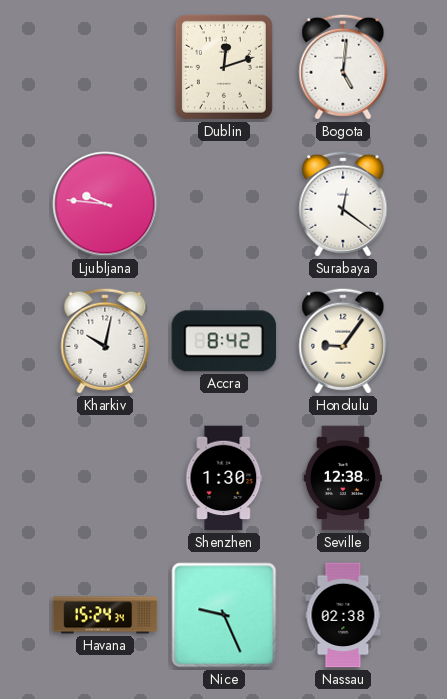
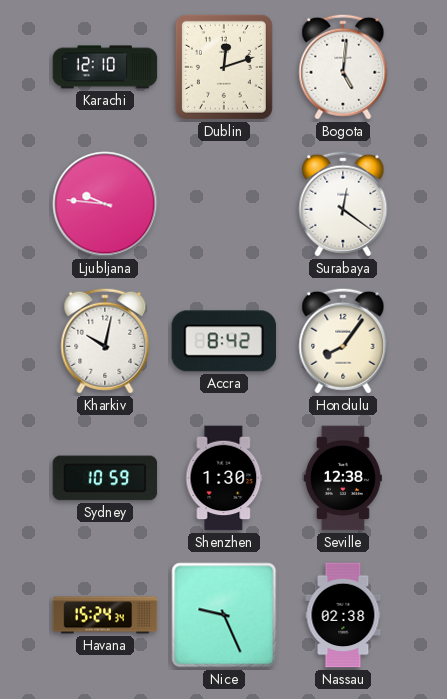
Karachi: none -> 12:10
Honolulu: 9:06 -> 8:06
Sydney: none -> 10:59
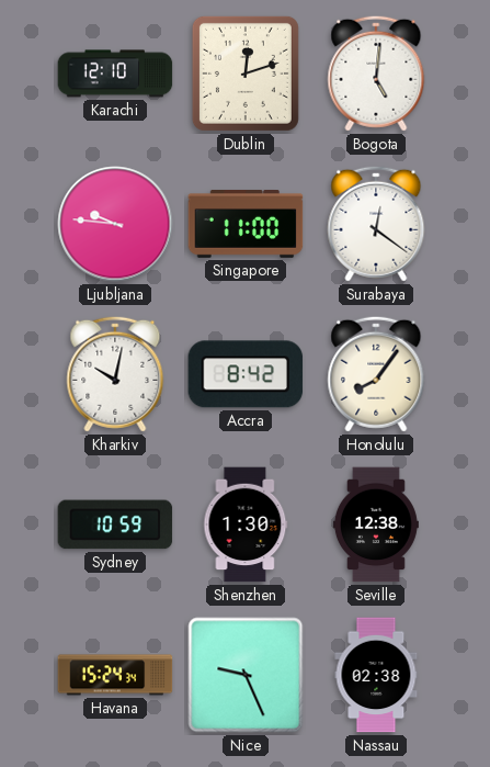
Singapore: none -> 11:00
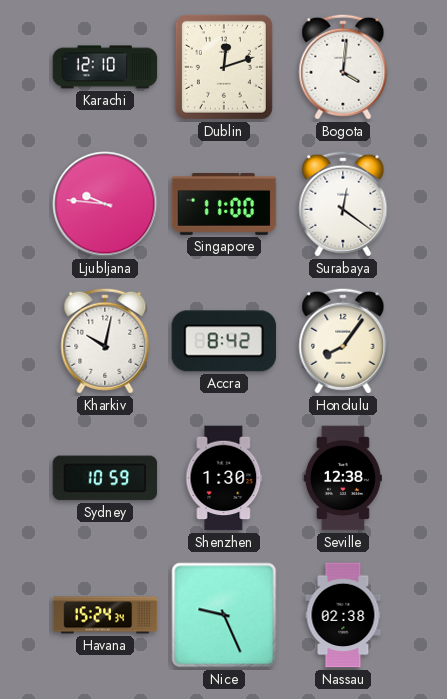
Bogota: 5:01 -> 4:01
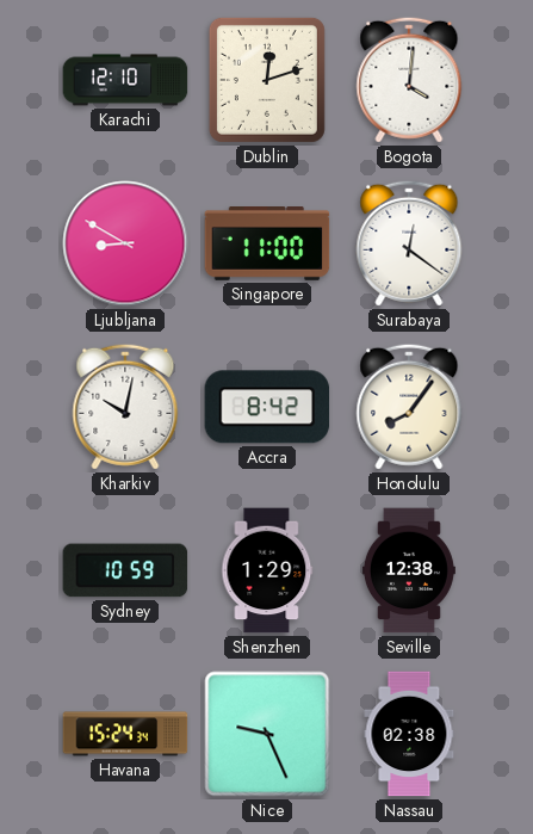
Ljubljana: 9:46 -> 8:50
Shenzhen: 1:30 -> 1:29
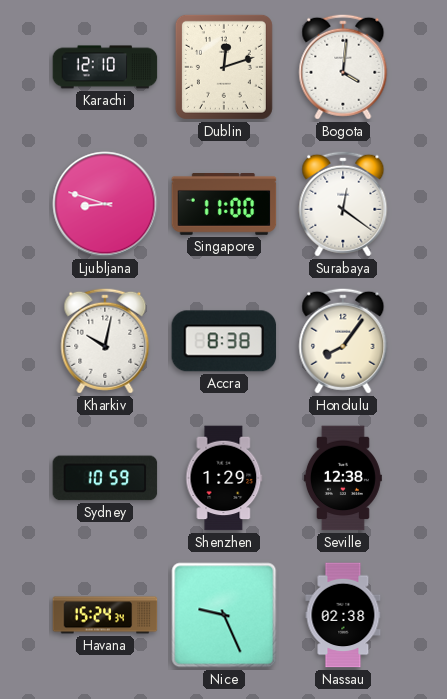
Ljubljana: 8:50 -> 8:48
Accra: 8:42 -> 8:38
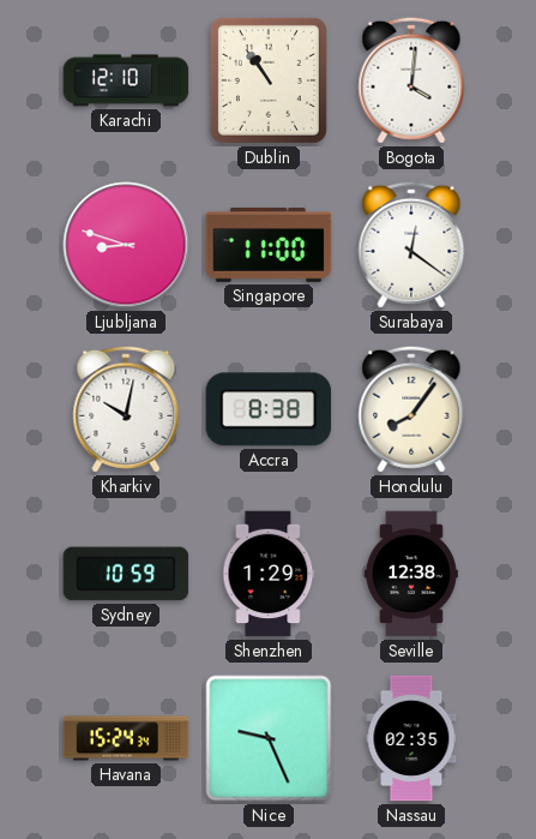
Dublin: 12:12 -> 10:54
Nassau: 02:38 -> 02:35
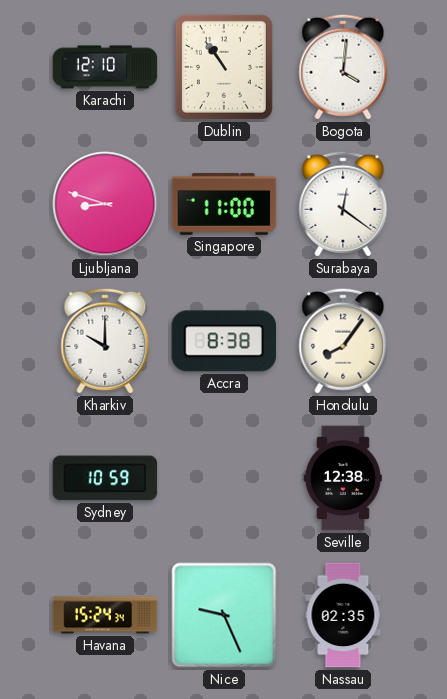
Kharkiv: 10:02 -> 10:00
Shenzhen: 1:29 -> none
